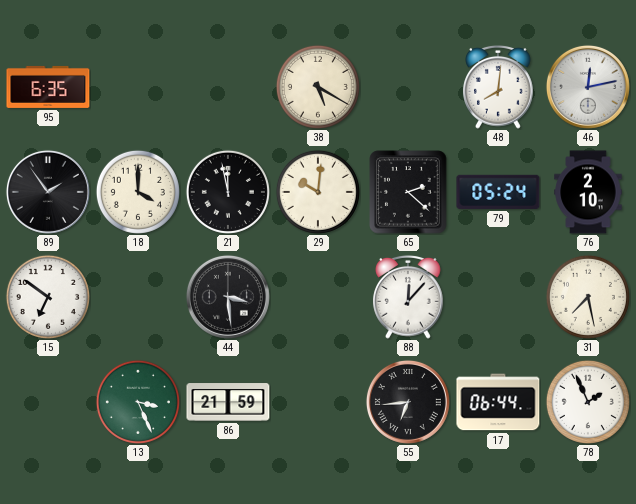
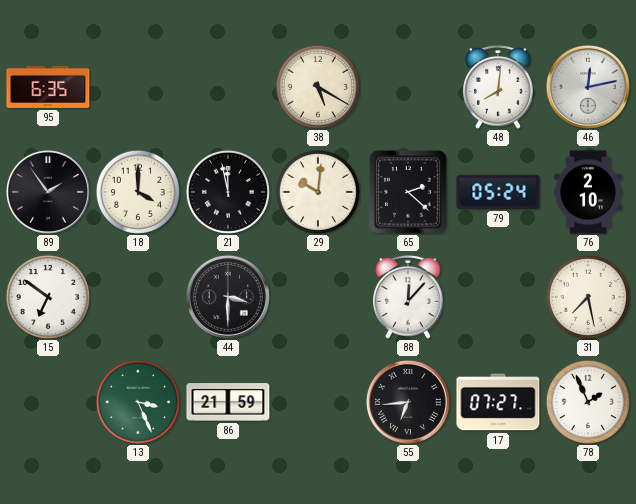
44: 3:29 -> 3:30
17: 06:44 -> 07:27
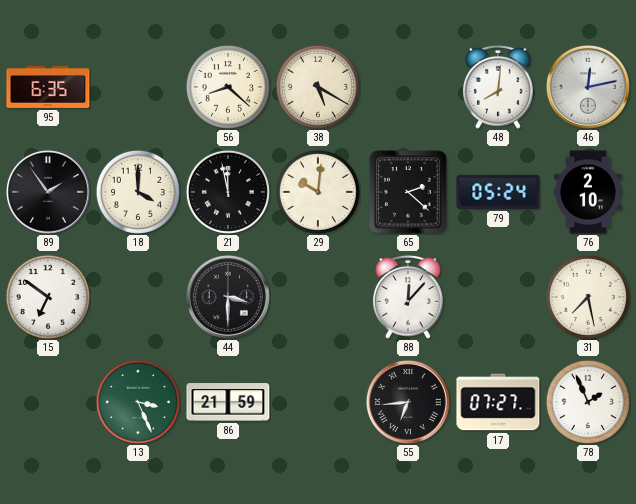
56: none -> 8:22
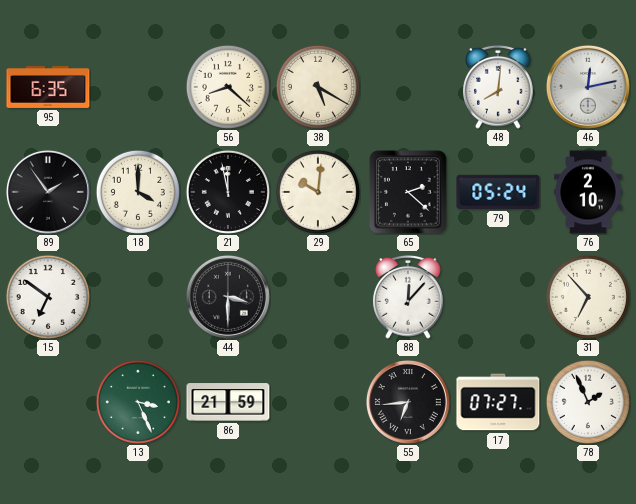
31: 7:28 -> 6:53
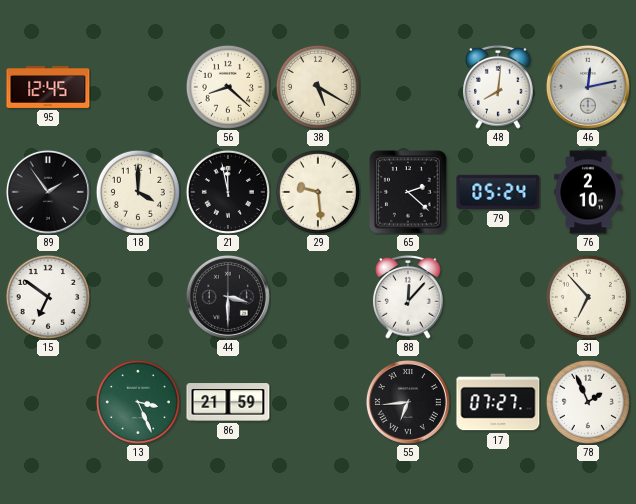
95: 6:35 -> 12:45
29: 10:01 -> 9:29
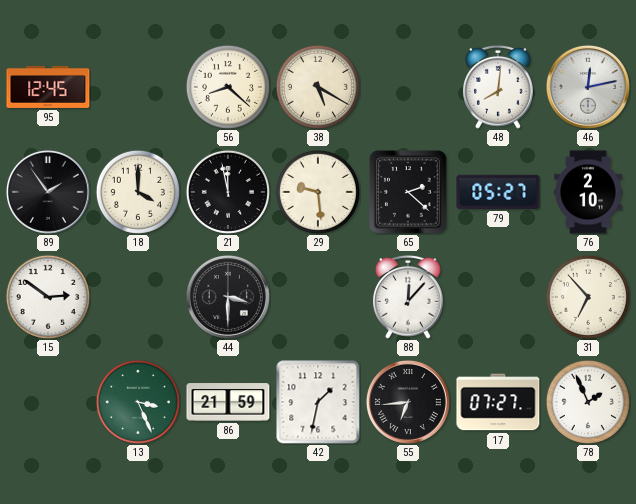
79: 05:24 -> 05:27
15: 6:51 -> 2:51
42: none -> 1:32
